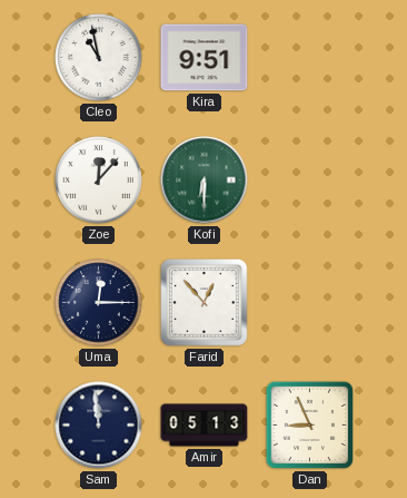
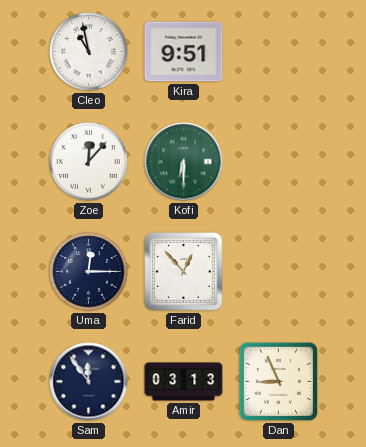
Sam: 11:59 -> 11:54
Amir: 05:13 -> 03:13
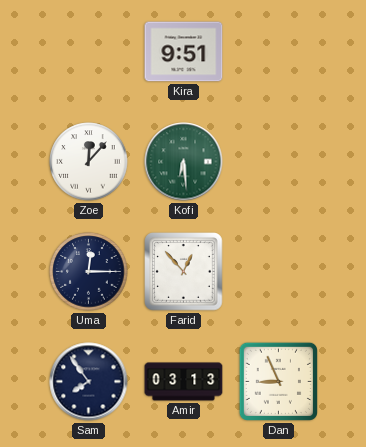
Cleo: 10:58 -> none
Kofi: 6:30 -> 6:29
Sam: 11:54 -> 7:54
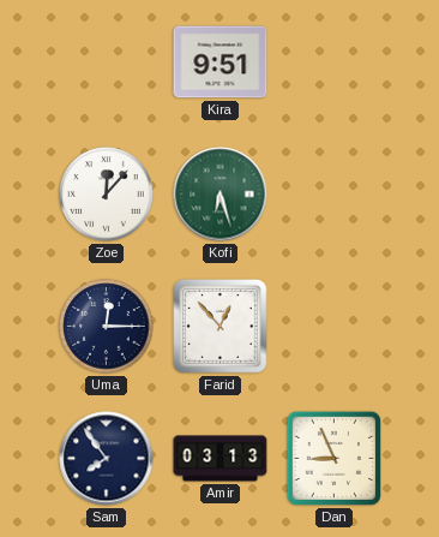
Kofi: 6:29 -> 6:27
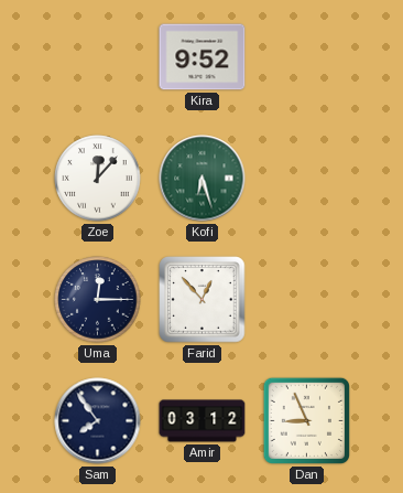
Kira: 9:51 -> 9:52
Amir: 03:13 -> 03:12
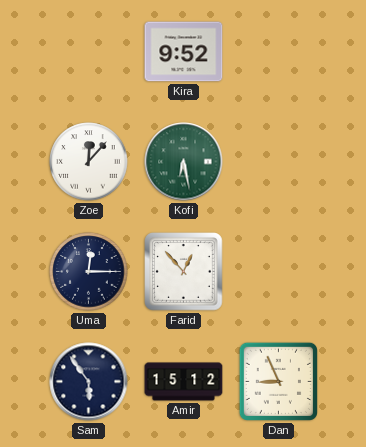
Kofi: 6:27 -> 6:28
Sam: 7:54 -> 5:54
Amir: 03:12 -> 15:12
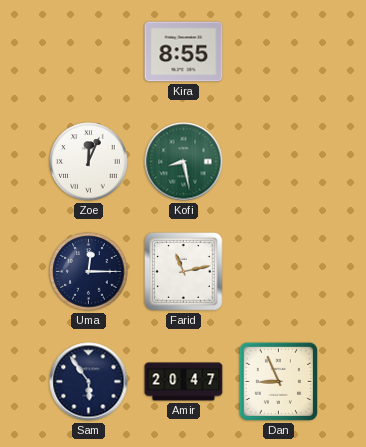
Kira: 9:52 -> 8:55
Zoe: 12:07 -> 12:04
Kofi: 6:28 -> 8:28
Farid: 12:53 -> 11:13
Amir: 15:12 -> 20:47
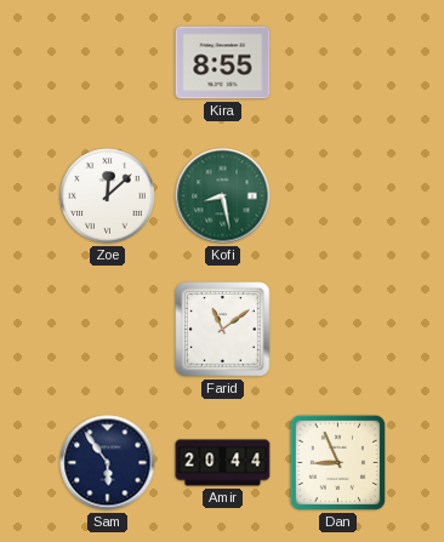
Zoe: 12:04 -> 12:08
Uma: 12:15 -> none
Farid: 11:13 -> 11:09
Amir: 20:47 -> 20:44
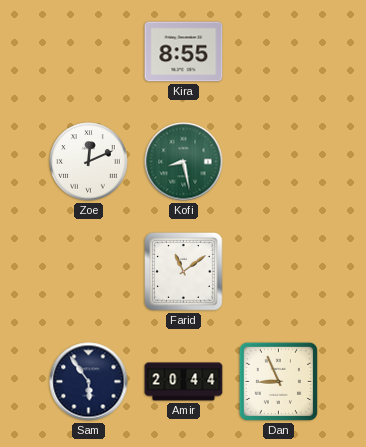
Zoe: 12:08 -> 12:11
